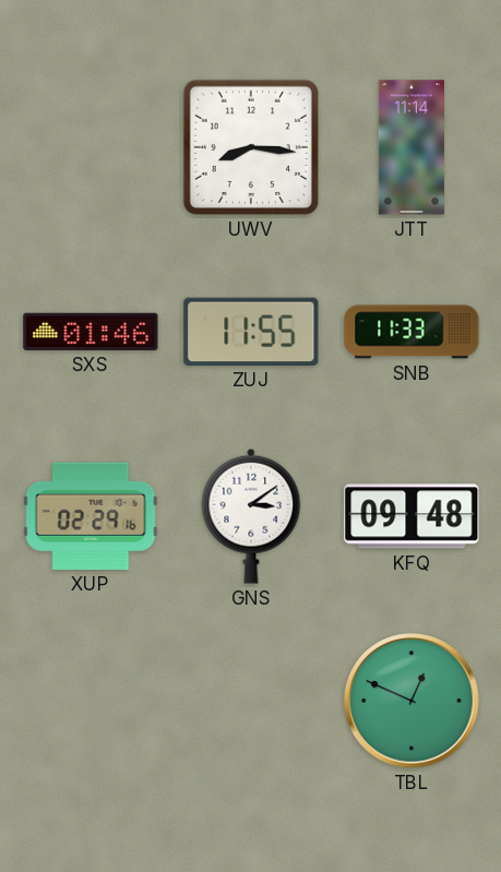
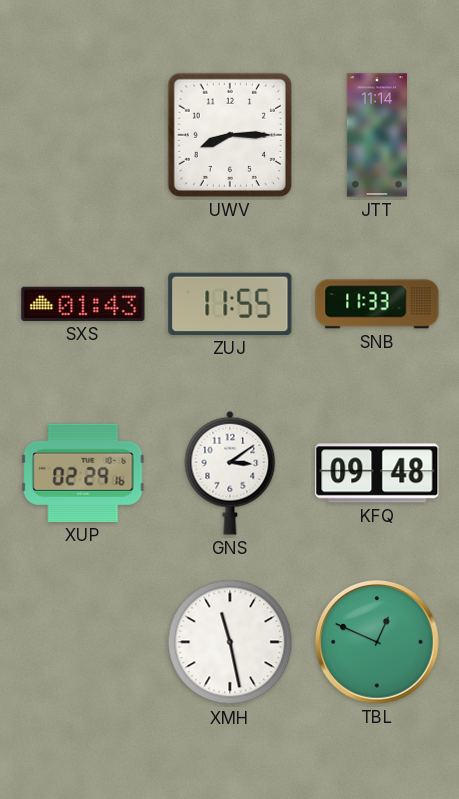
UWV: 8:16 -> 8:15
SXS: 01:46 -> 01:43
XMH: none -> 11:28
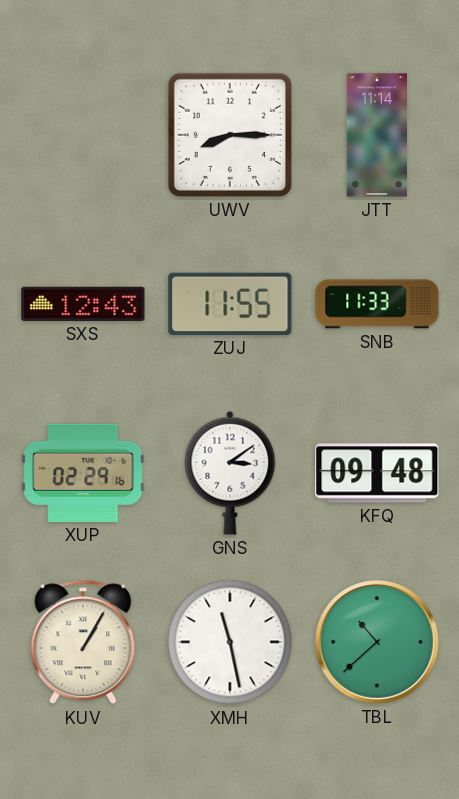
SXS: 01:43 -> 12:43
KUV: none -> 1:05
TBL: 12:49 -> 10:38
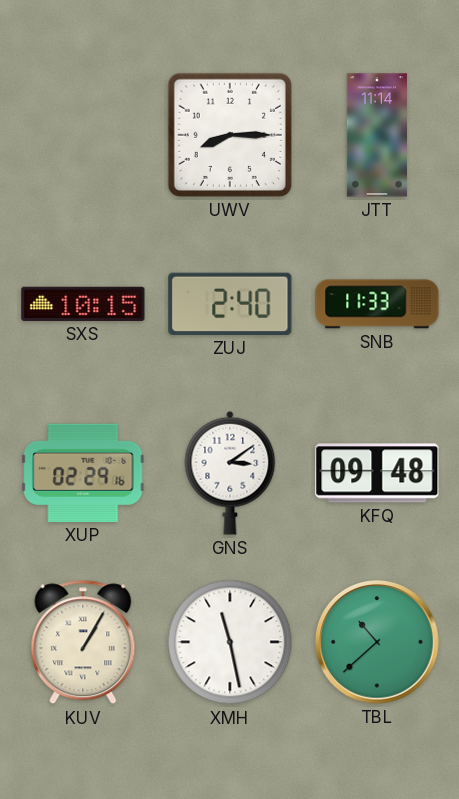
SXS: 12:43 -> 10:15
ZUJ: 11:55 -> 2:40
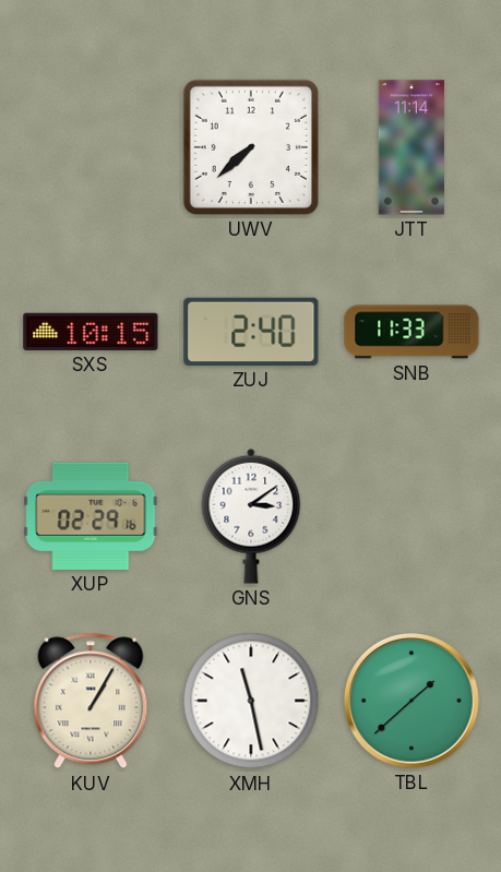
UWV: 8:15 -> 7:38
KFQ: 09:48 -> none
TBL: 10:38 -> 1:38
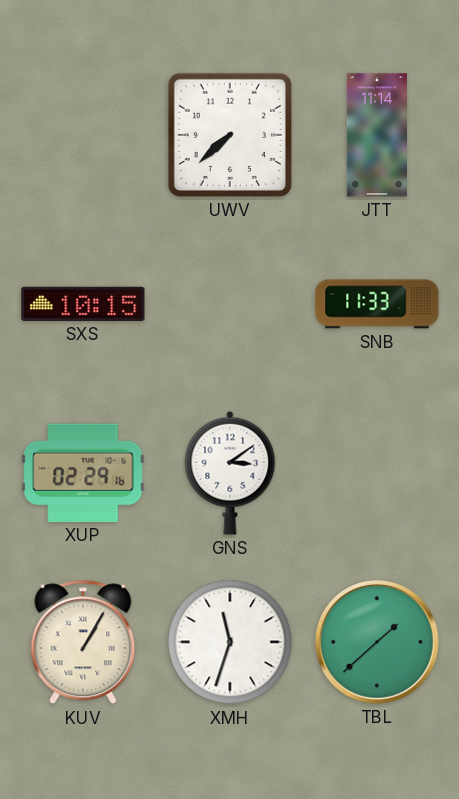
ZUJ: 2:40 -> none
XMH: 11:28 -> 11:33
